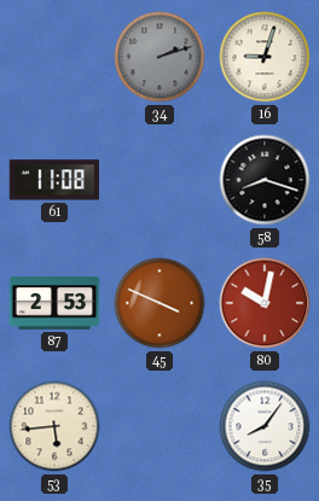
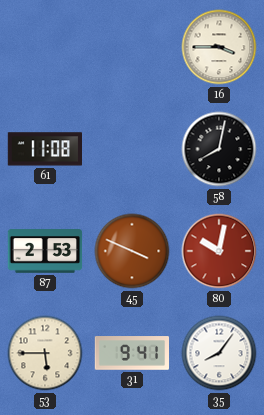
34: 2:12 -> none
16: 9:03 -> 3:45
58: 8:18 -> 8:02
53: 5:44 -> 5:45
31: none -> 9:41
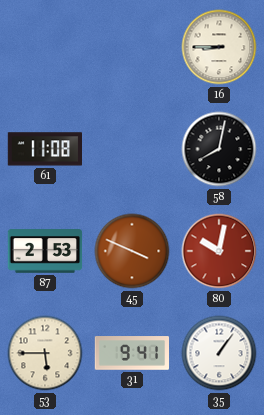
16: 3:45 -> 8:45
35: 8:06 -> 1:06
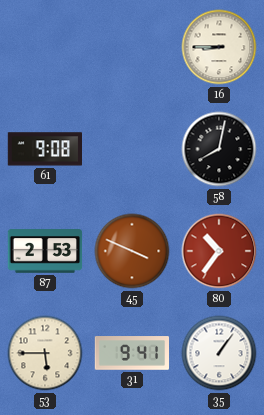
61: 11:08 -> 9:08
80: 10:02 -> 10:36
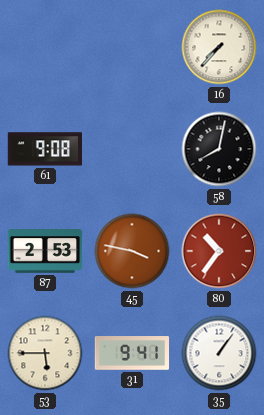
16: 8:45 -> 7:37
45: 3:49 -> 3:47
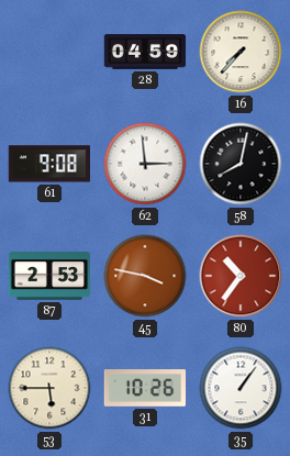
28: none -> 04:59
62: none -> 2:59
31: 9:41 -> 10:26
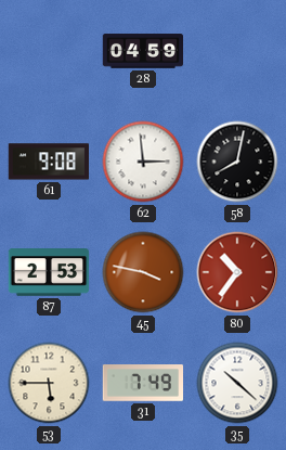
16: 7:37 -> none
31: 10:26 -> 7:49
35: 1:06 -> 10:22
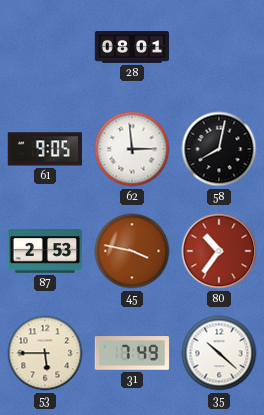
28: 04:59 -> 08:01
61: 9:08 -> 9:05
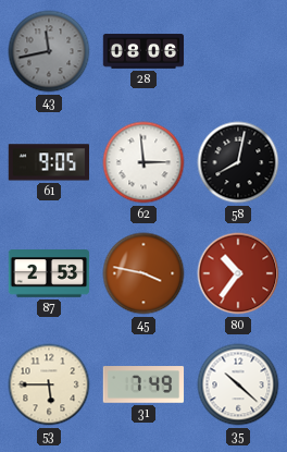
43: none -> 11:43
28: 08:01 -> 08:06
